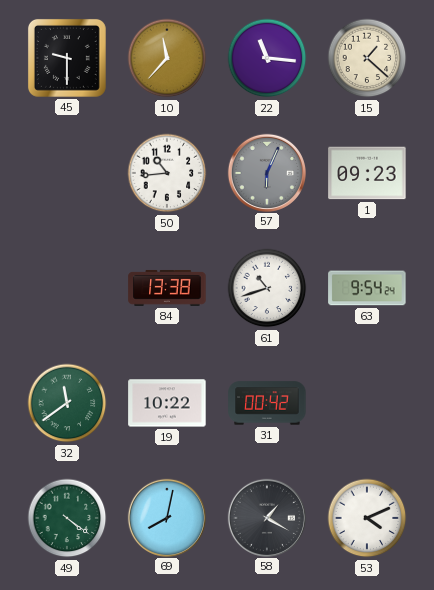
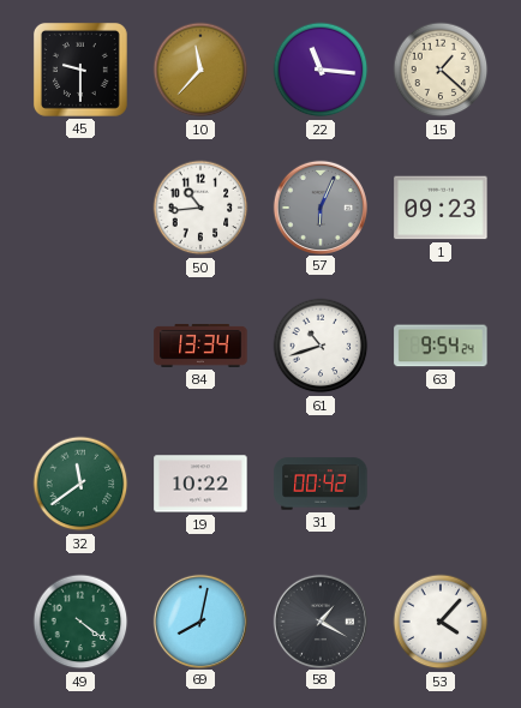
84: 13:38 -> 13:34
53: 4:11 -> 4:07
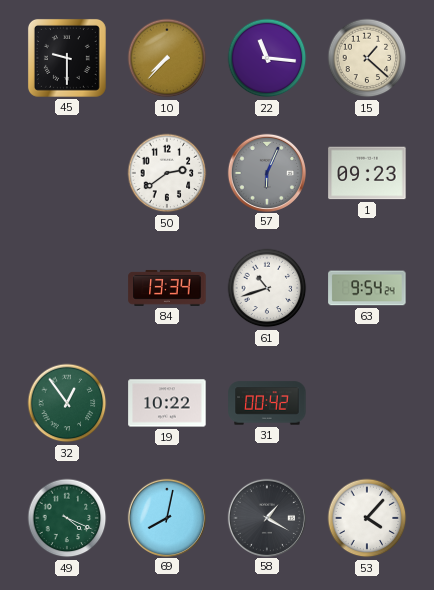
10: 11:37 -> 7:37
50: 10:44 -> 2:39
32: 11:39 -> 12:54
49: 4:21 -> 4:19
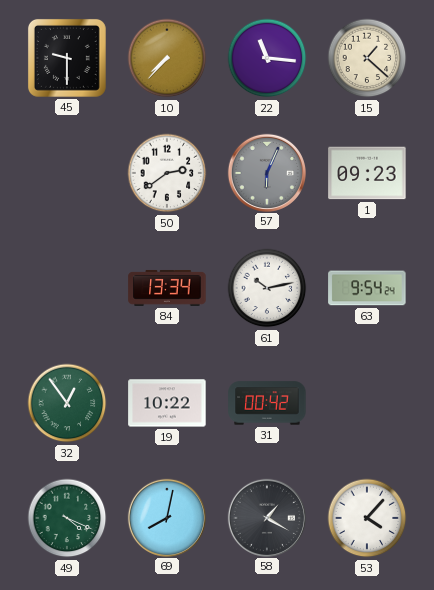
61: 10:42 -> 10:13
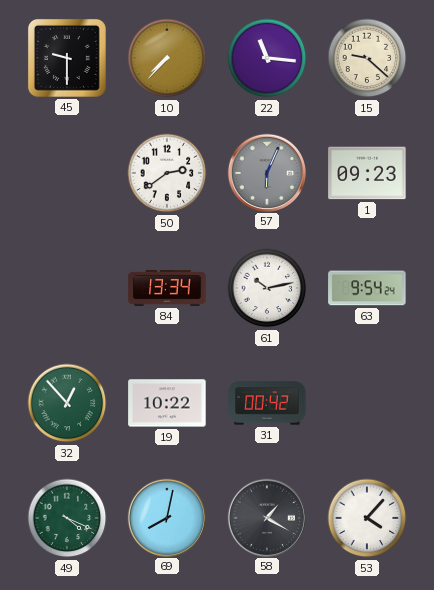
15: 1:22 -> 9:22
32: 12:54 -> 12:53
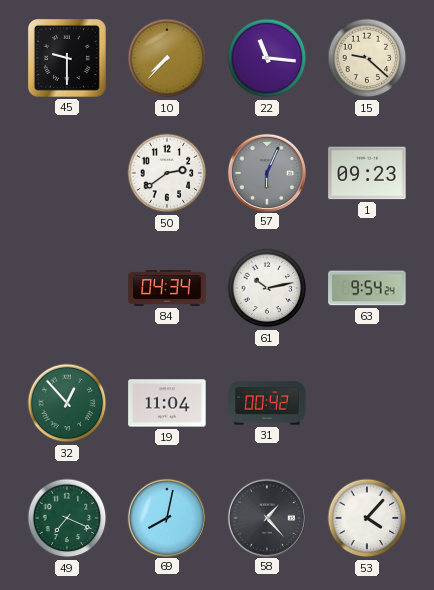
84: 13:34 -> 04:34
19: 10:22 -> 11:04
49: 4:19 -> 7:19
58: 1:20 -> 1:23
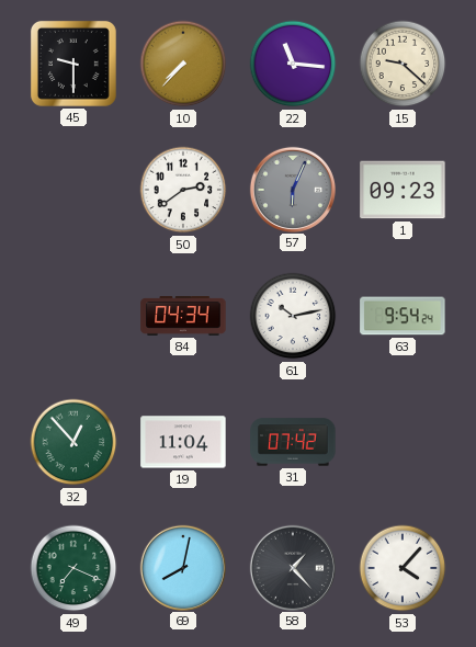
31: 00:42 -> 07:42
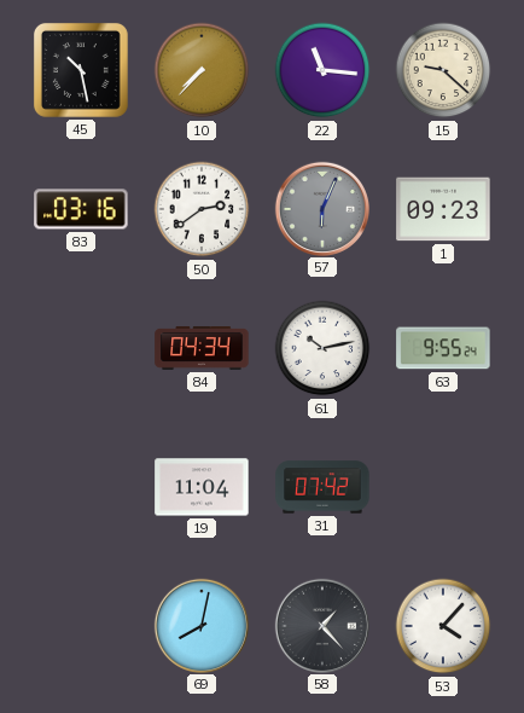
45: 9:30 -> 10:28
83: none -> 03:16
63: 9:54 -> 9:55
32: 12:53 -> none
49: 7:19 -> none
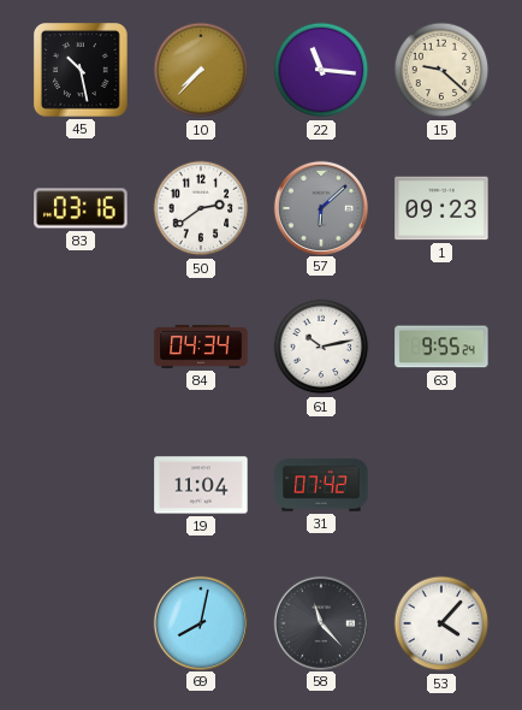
57: 6:04 -> 6:08
58: 1:23 -> 11:23
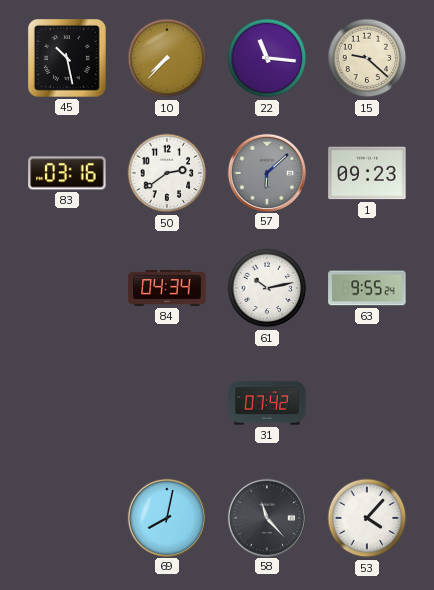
19: 11:04 -> none
